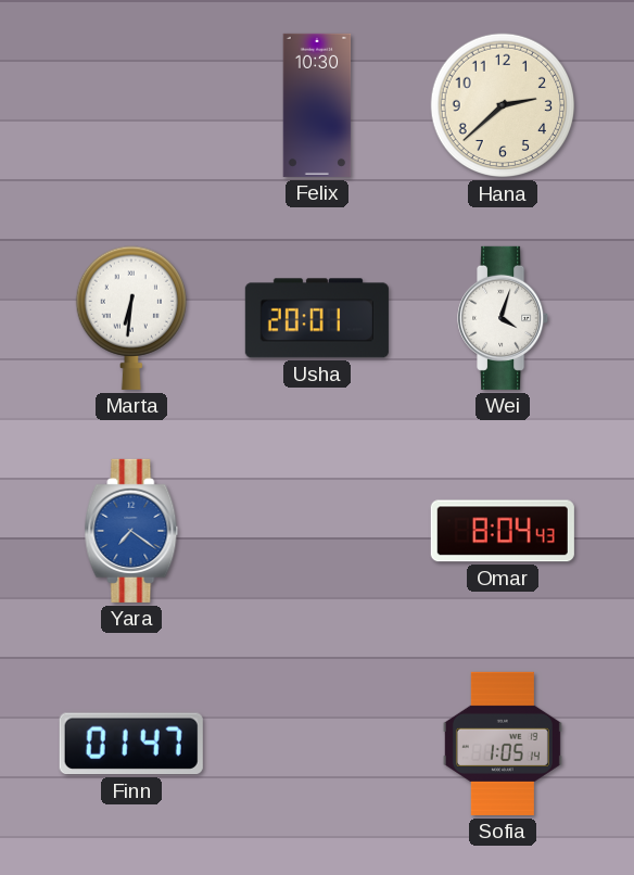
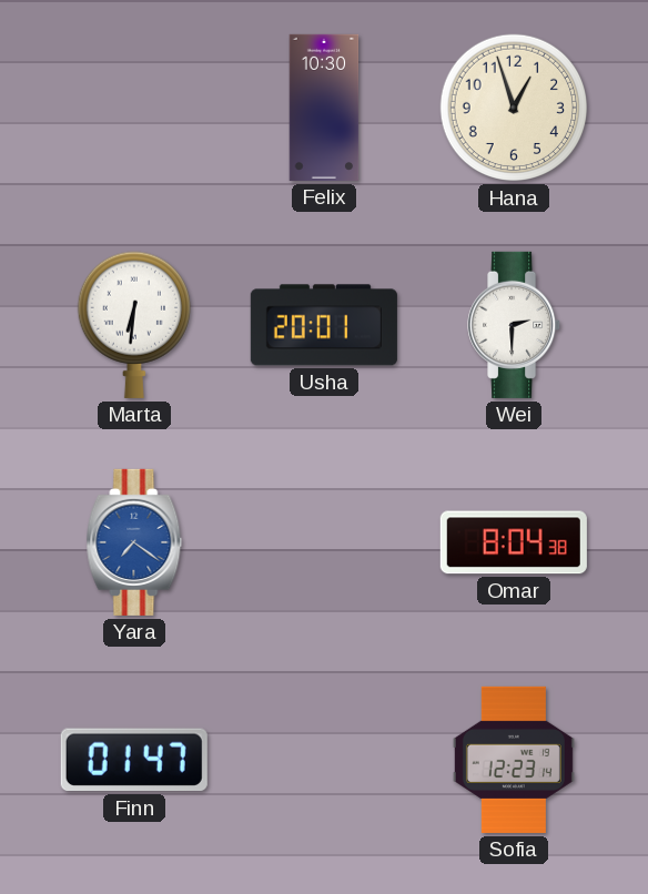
Hana: 2:38 -> 12:57
Wei: 4:03 -> 2:30
Omar: 8:04:43 -> 8:04:38
Sofia: 1:05 -> 12:23
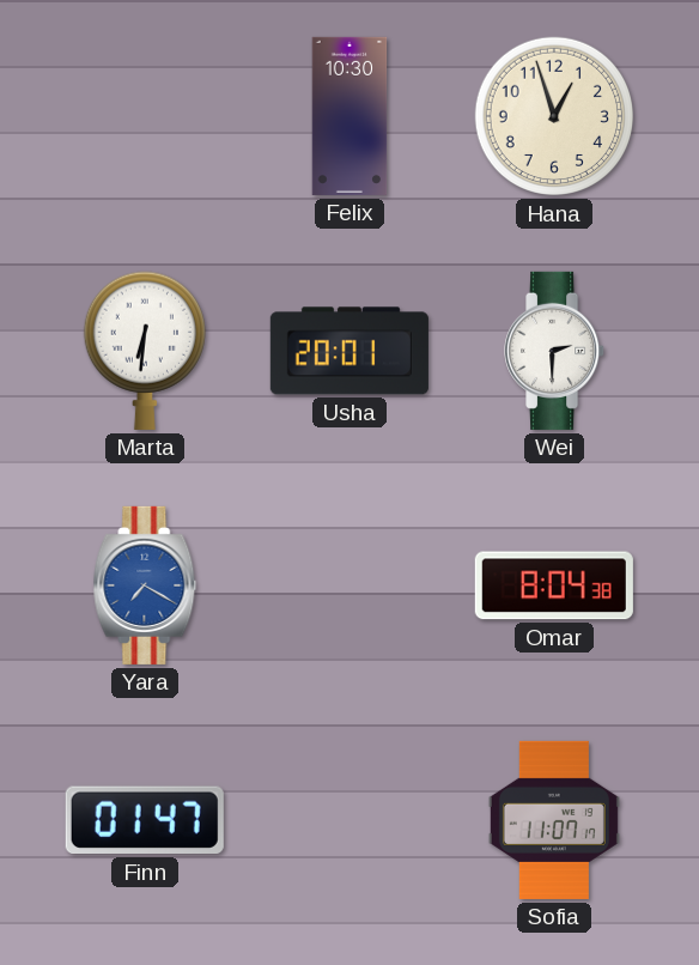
Yara: 7:21 -> 7:20
Sofia: 12:23 -> 11:07
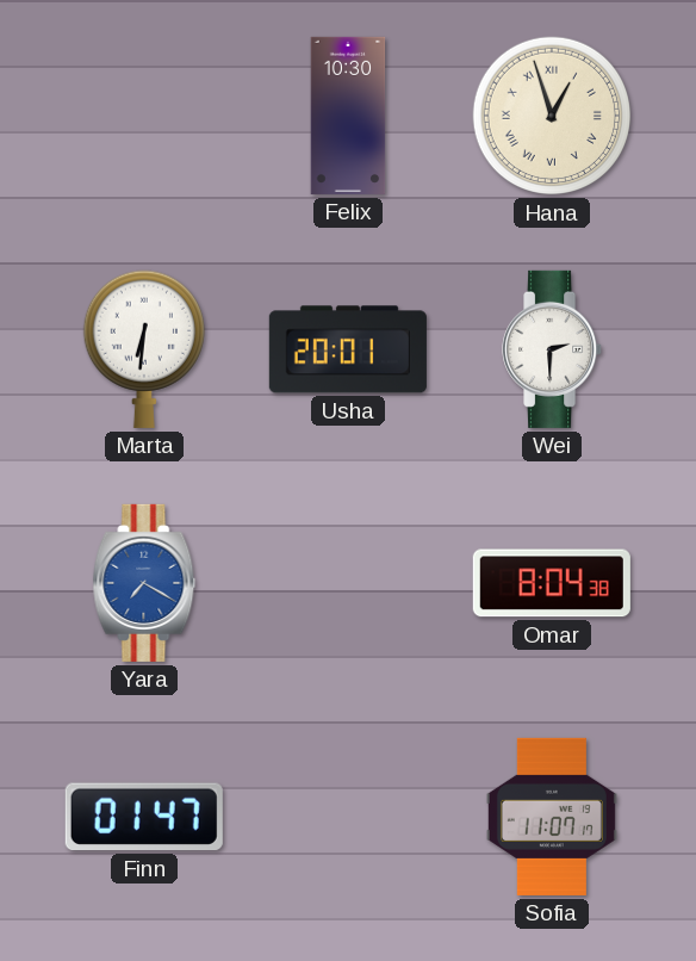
Hana numerals: Arabic -> Roman
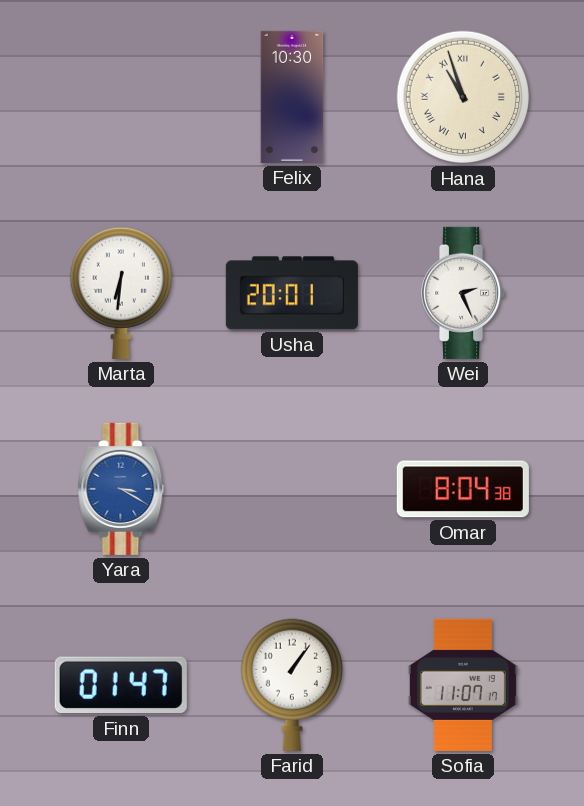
Hana: 12:57 -> 10:57
Wei: 2:30 -> 2:26
Yara: 7:20 -> 3:20
Farid: none -> 1:06
